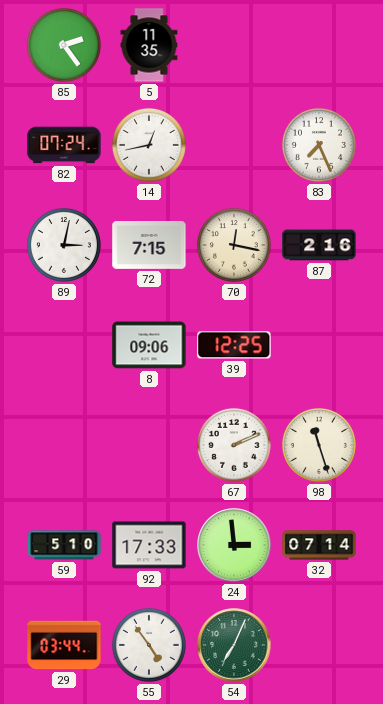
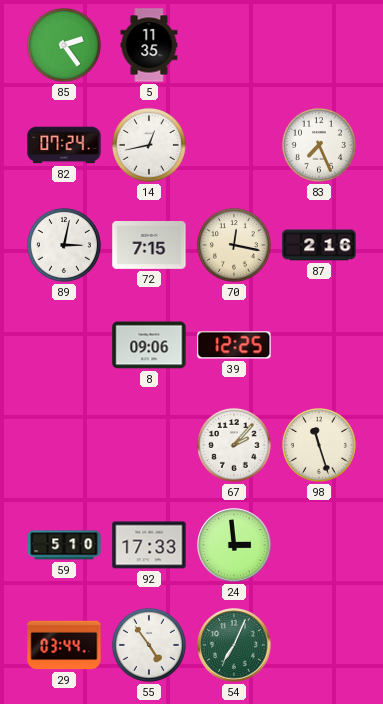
67: 2:11 -> 2:07
32: 07:14 -> none
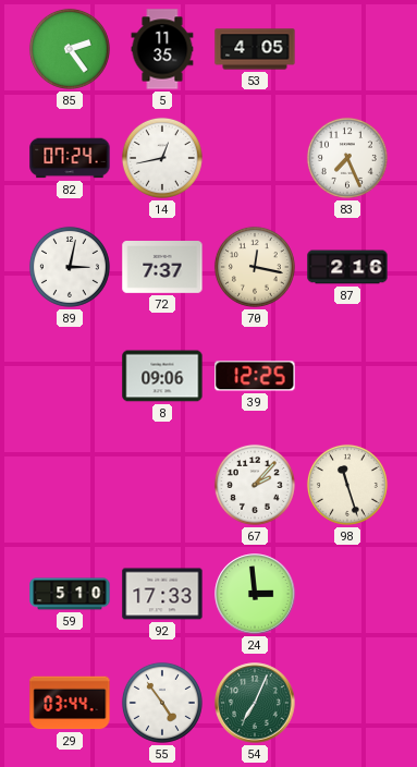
53: none -> 4:05
72: 7:15 -> 7:37
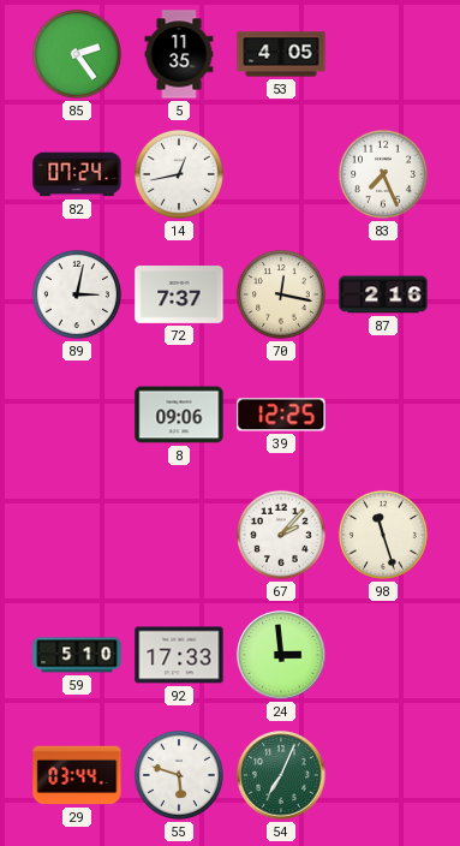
55: 4:54 -> 5:48
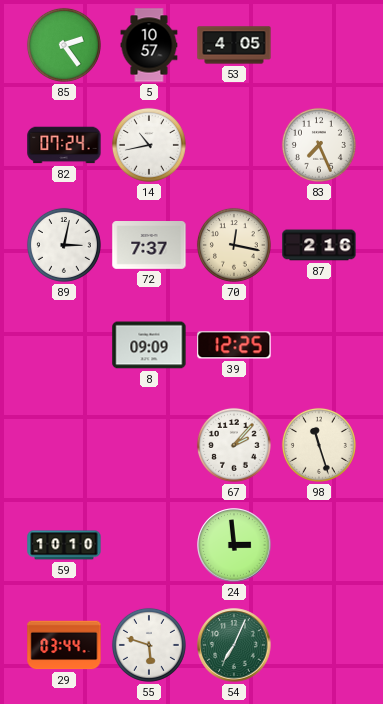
5: 11:35 -> 10:57
14: 12:43 -> 10:43
8: 09:06 -> 09:09
59: 5:10 -> 10:10
92: 17:33 -> none
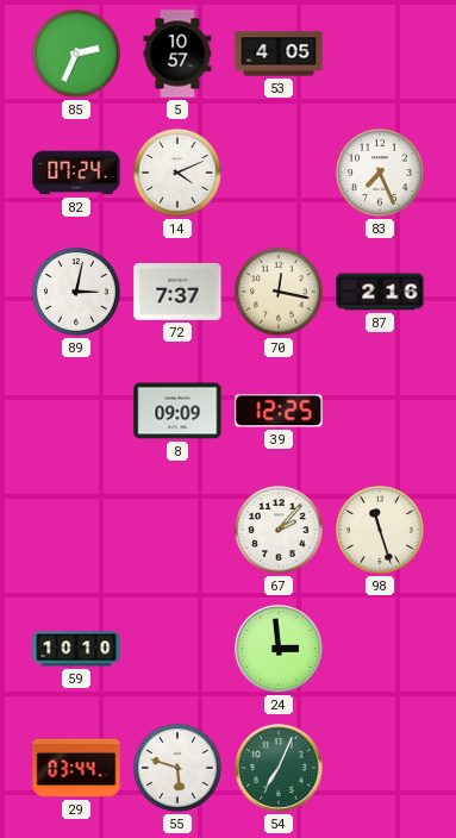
85: 2:24 -> 2:34
14: 10:43 -> 4:11
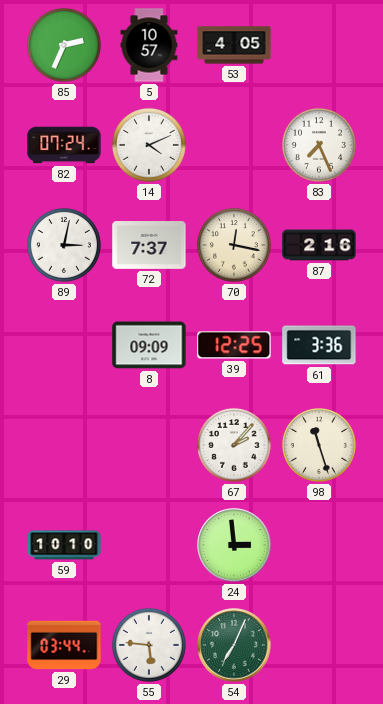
61: none -> 3:36
55: 5:48 -> 5:46
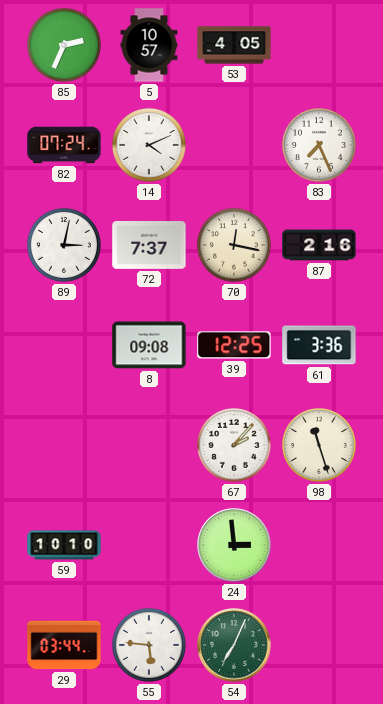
8: 09:09 -> 09:08
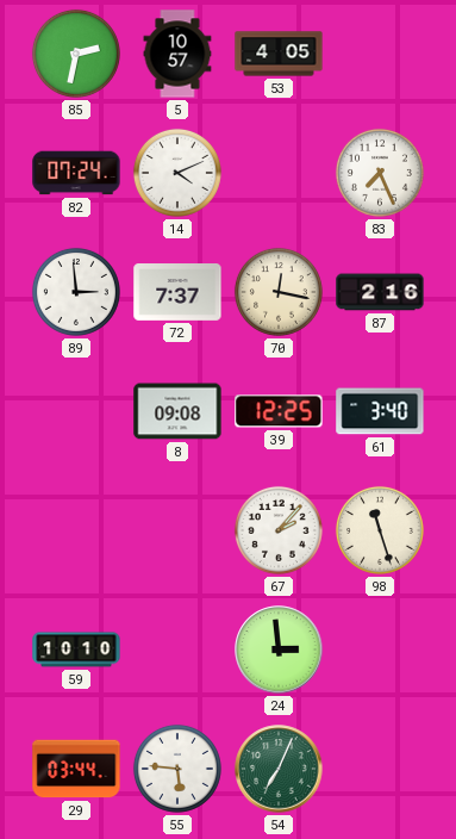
85: 2:34 -> 2:32
89: 3:02 -> 2:59
61: 3:36 -> 3:40
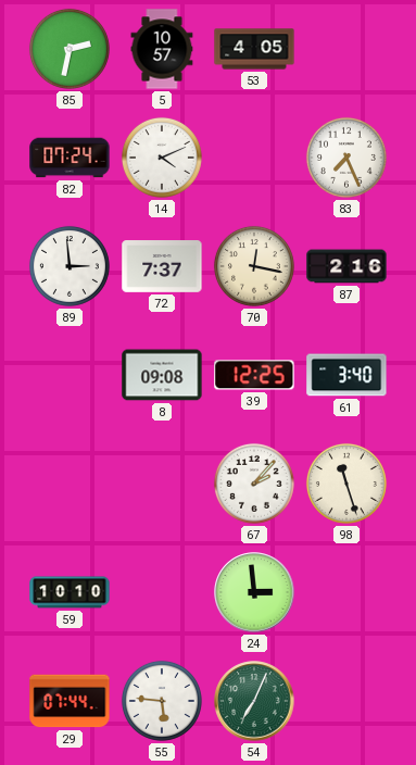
29: 03:44 -> 07:44
